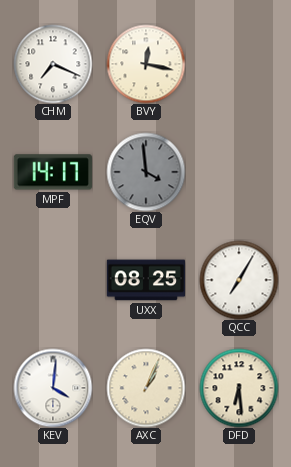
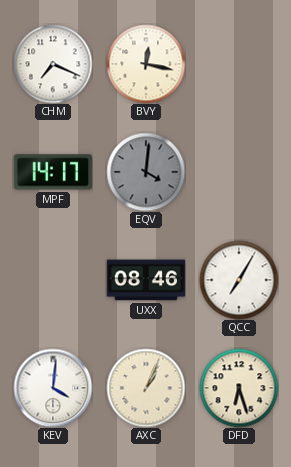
EQV: 3:59 -> 4:01
UXX: 08:25 -> 08:46
DFD: 6:29 -> 6:27
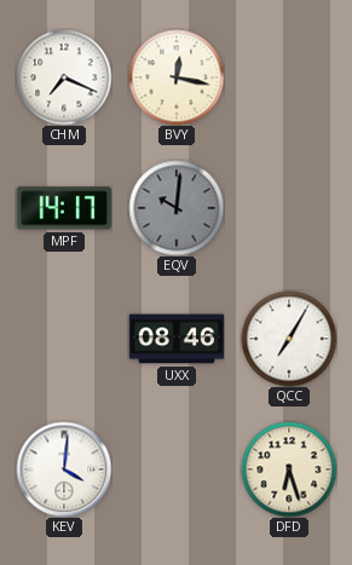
EQV: 4:01 -> 10:01
AXC: 1:04 -> none
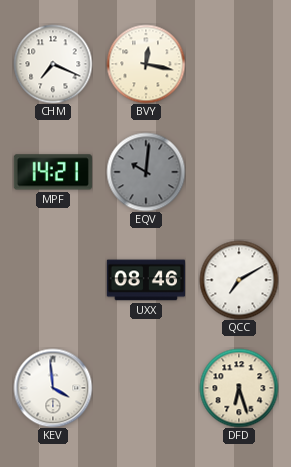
MPF: 14:17 -> 14:21
QCC: 7:05 -> 7:10
KEV: 4:01 -> 3:59
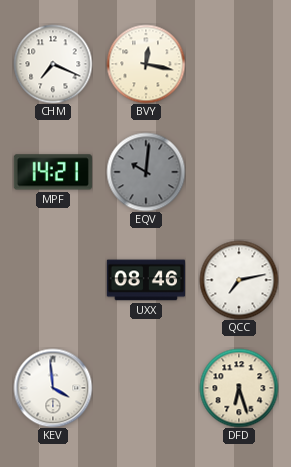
QCC: 7:10 -> 7:13
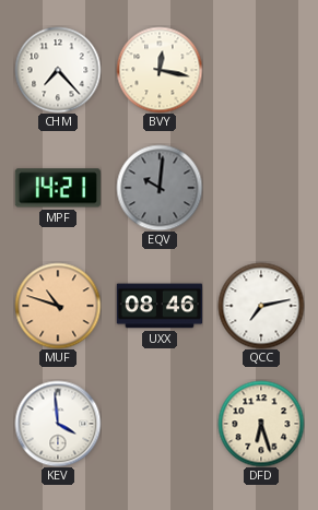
CHM: 7:19 -> 7:23
MUF: none -> 10:48
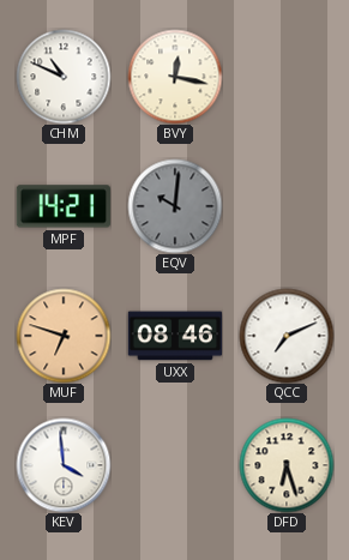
CHM: 7:23 -> 10:49
MUF: 10:48 -> 6:48
QCC: 7:13 -> 7:11
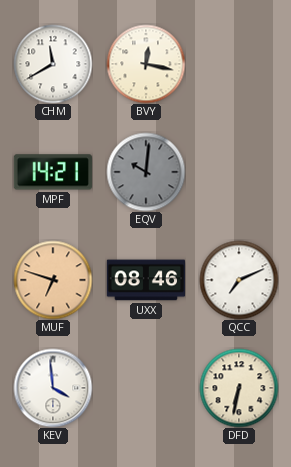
CHM: 10:49 -> 11:40
DFD: 6:27 -> 6:32
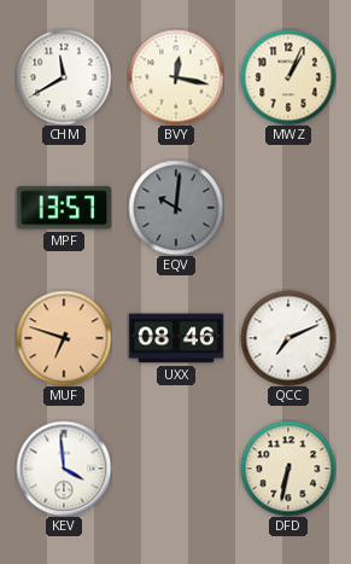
MWZ: none -> 1:04
MPF: 14:21 -> 13:57
